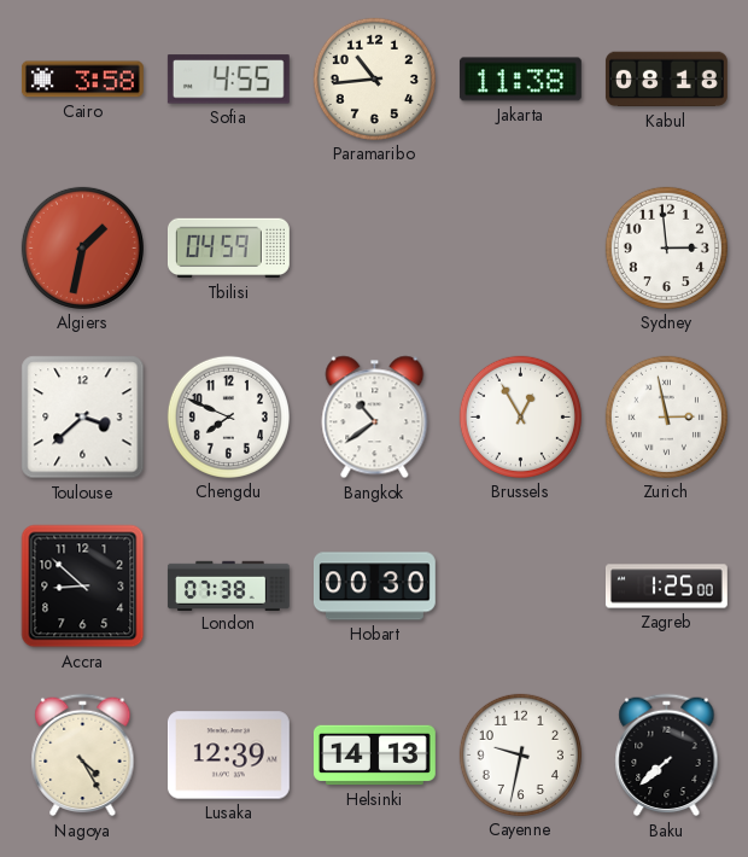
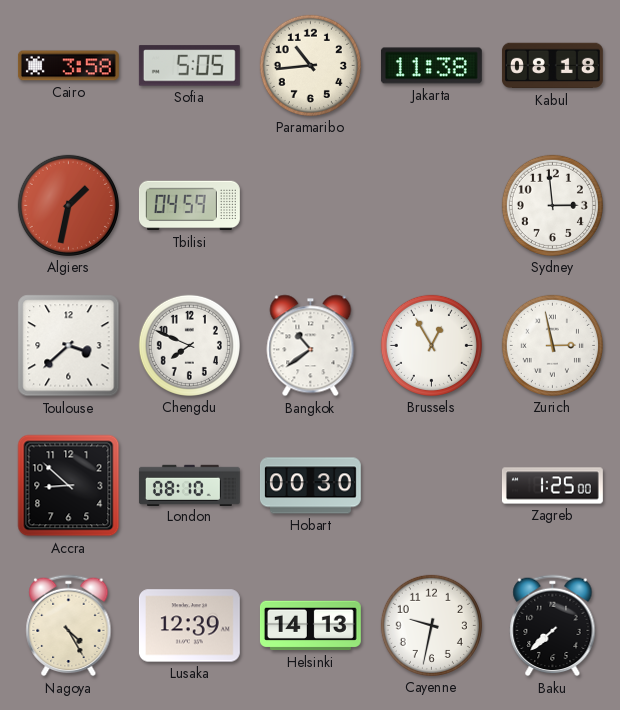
Sofia: 4:55 -> 5:05
London: 07:38 -> 08:10
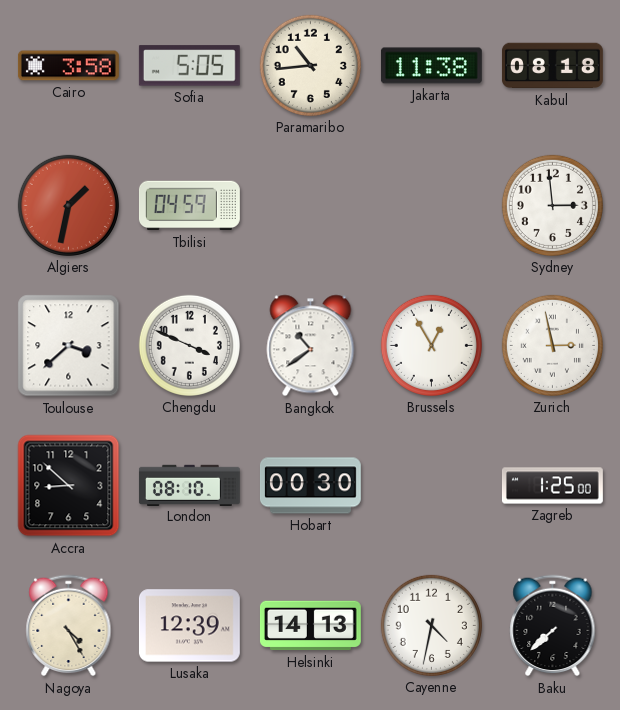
Chengdu: 7:49 -> 3:49
Cayenne: 9:32 -> 4:32
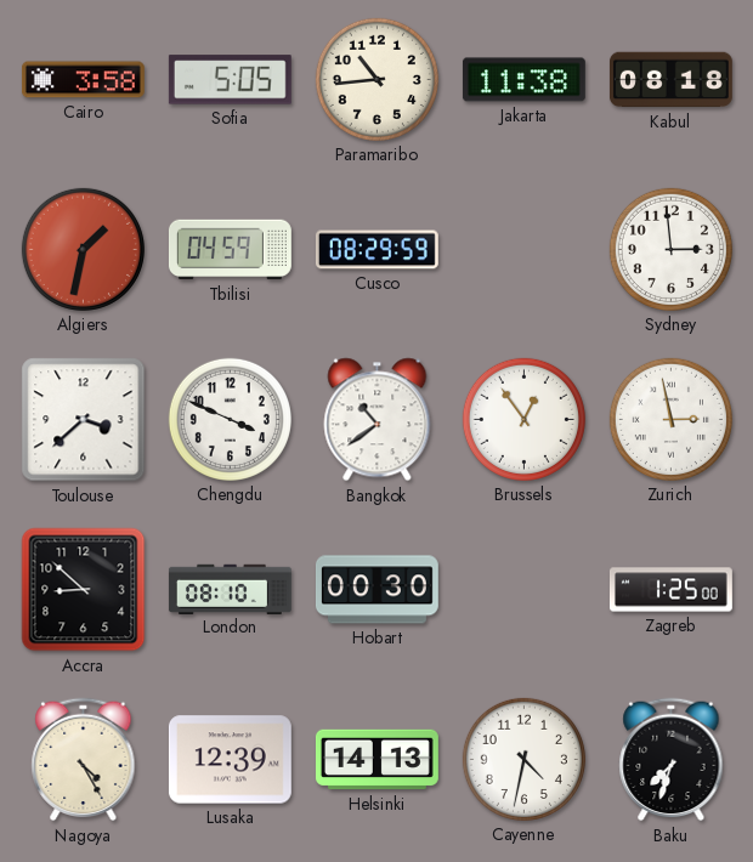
Cusco: none -> 08:29
Brussels: 12:55 -> 12:54
Baku: 7:38 -> 7:33
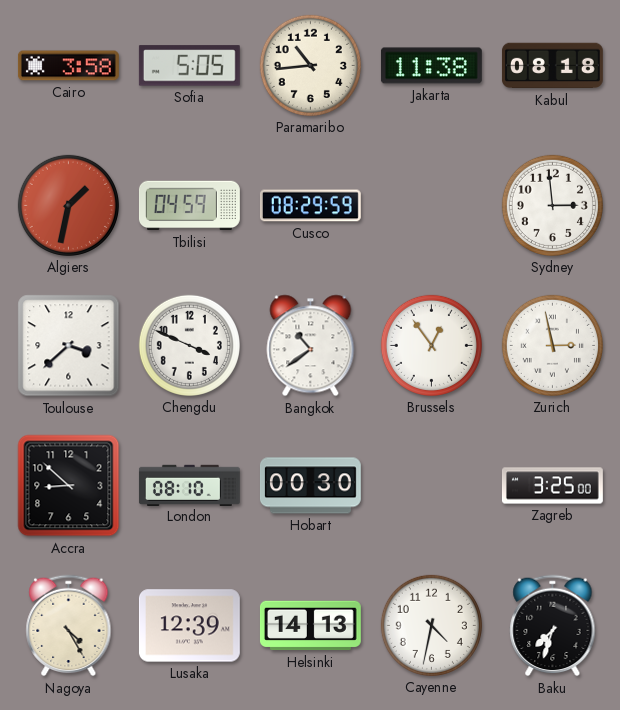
Zagreb: 1:25 -> 3:25
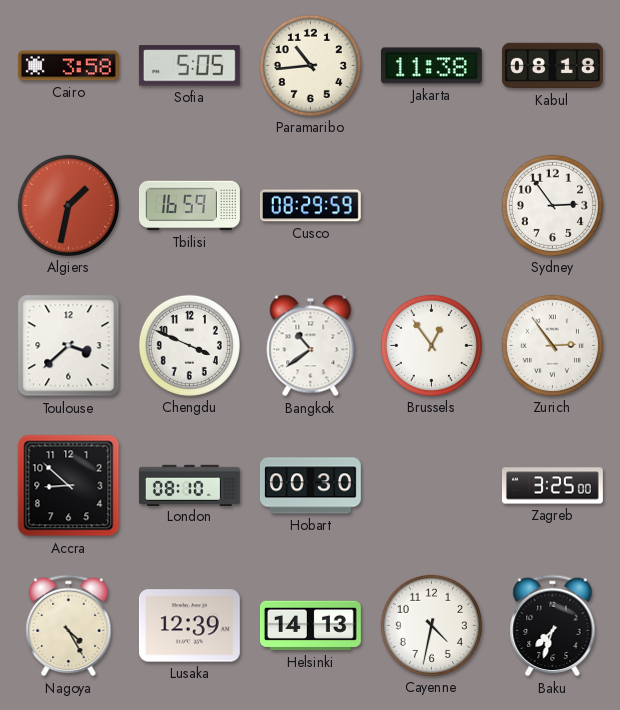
Tbilisi: 04:59 -> 16:59
Sydney: 2:59 -> 2:54
Zurich: 2:58 -> 2:54
